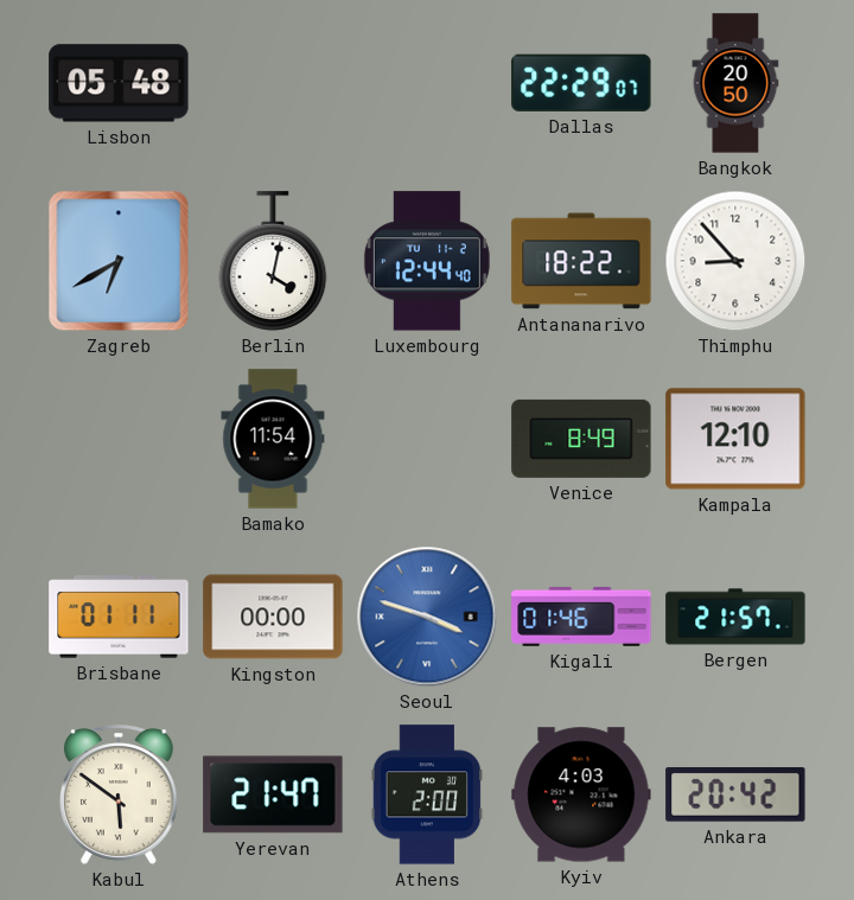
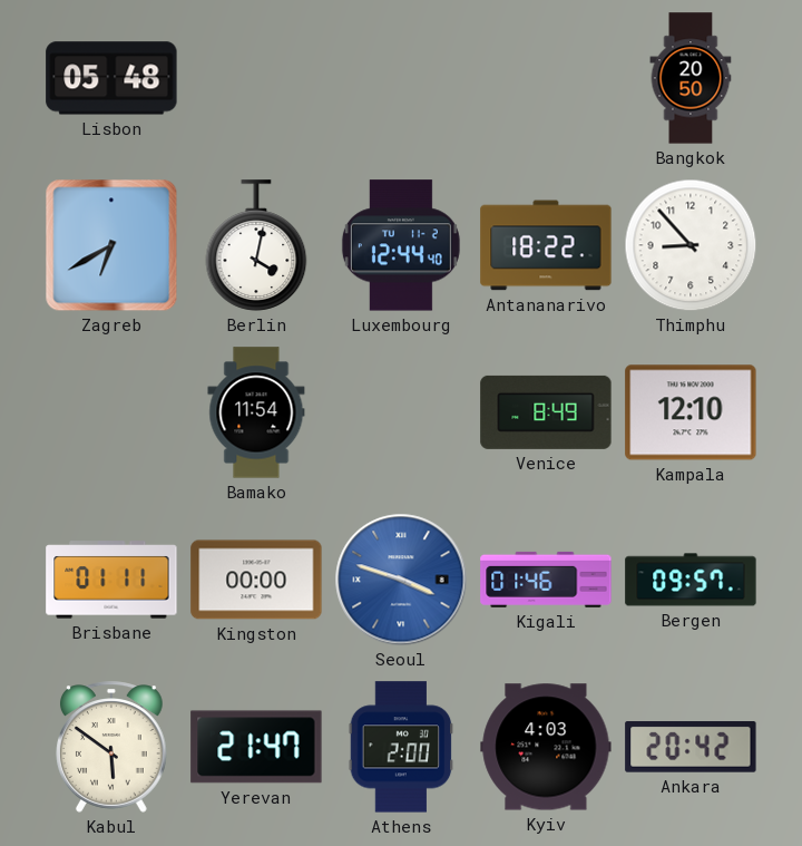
Dallas: 22:29 -> none
Bergen: 21:57 -> 09:57
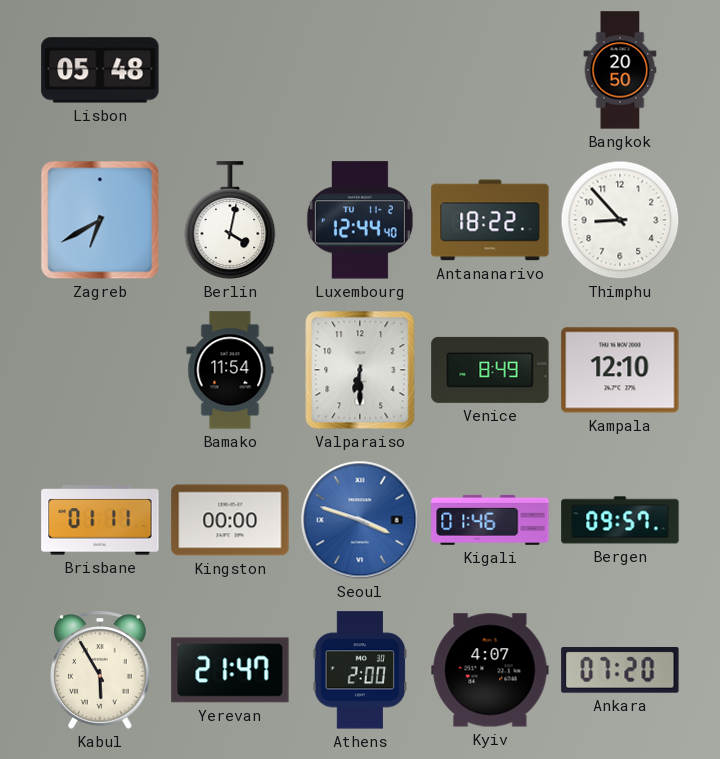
Valparaiso: none -> 6:30
Kabul: 5:51 -> 5:55
Kyiv: 4:03 -> 4:07
Ankara: 20:42 -> 07:20
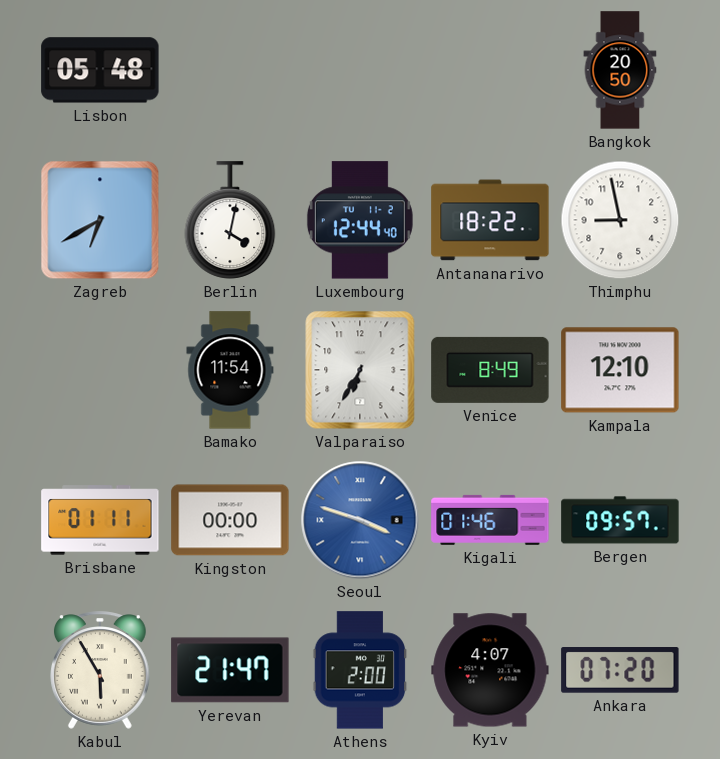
Thimphu: 8:53 -> 8:58
Valparaiso: 6:30 -> 6:35
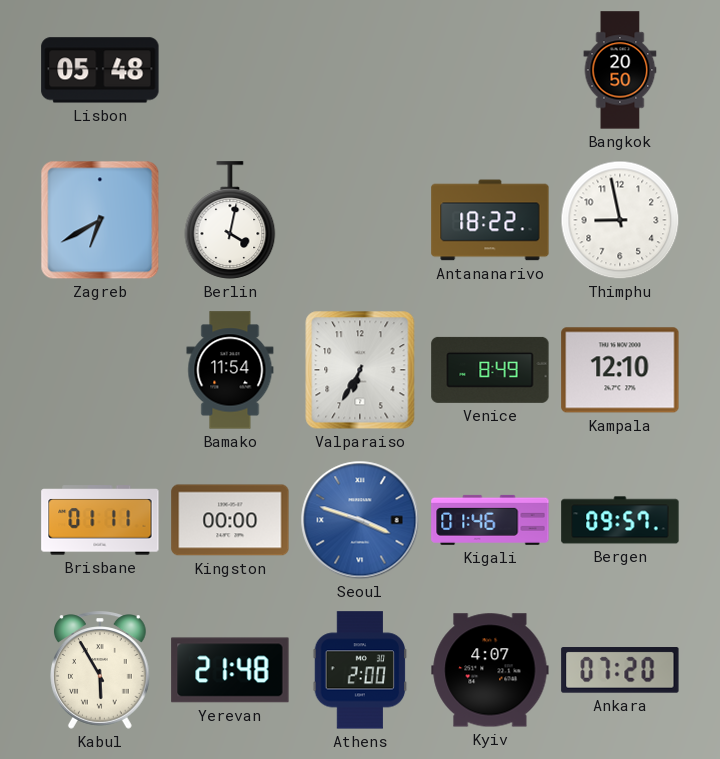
Luxembourg: 12:44 -> none
Yerevan: 21:47 -> 21:48
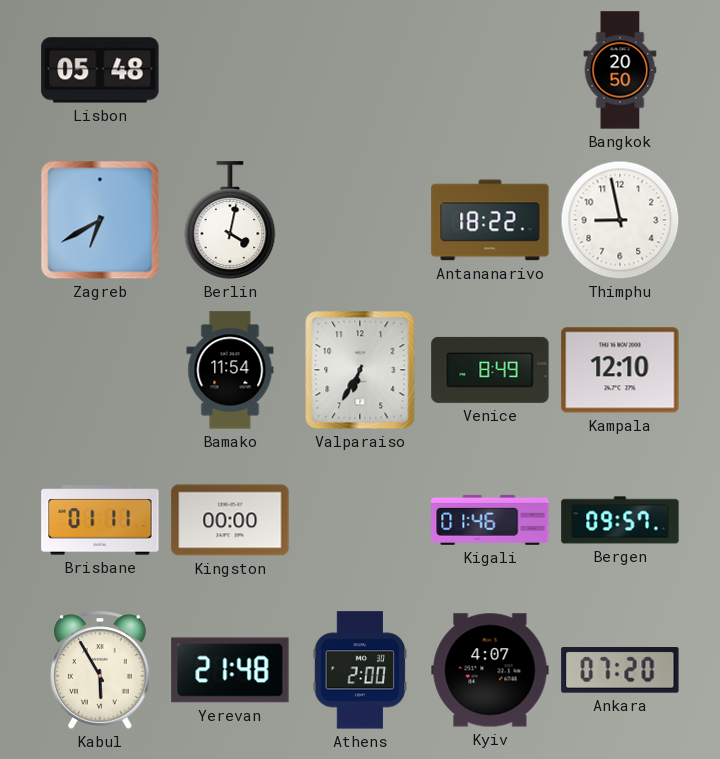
Seoul: 3:48 -> none
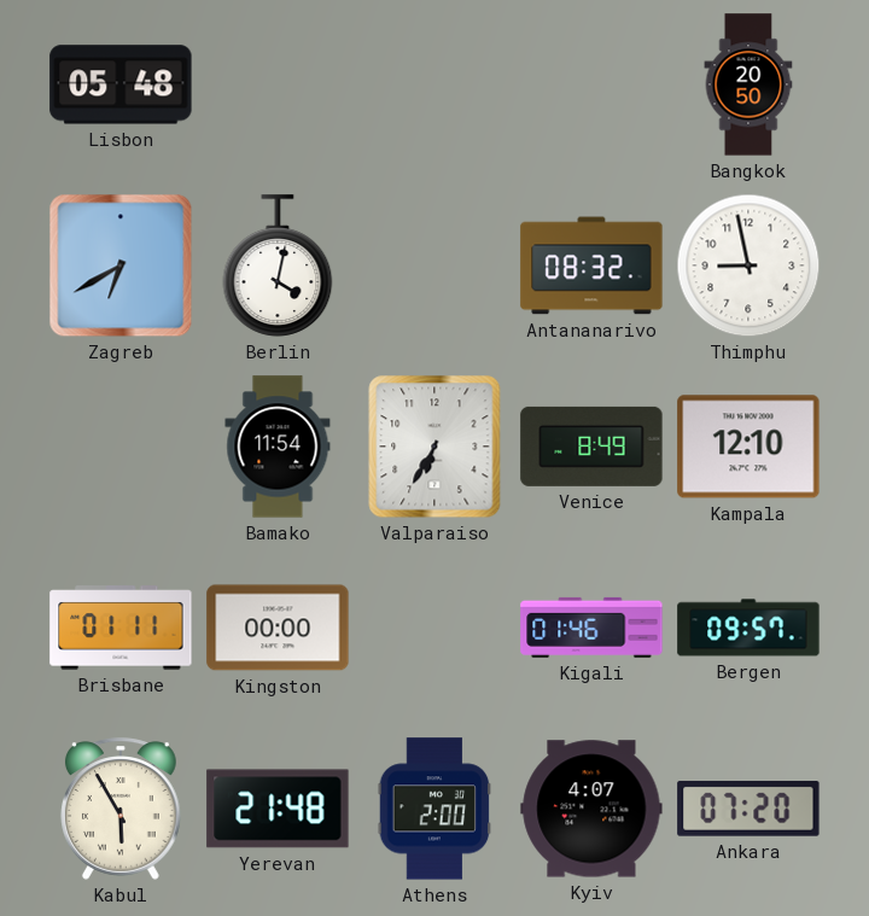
Antananarivo: 18:22 -> 08:32
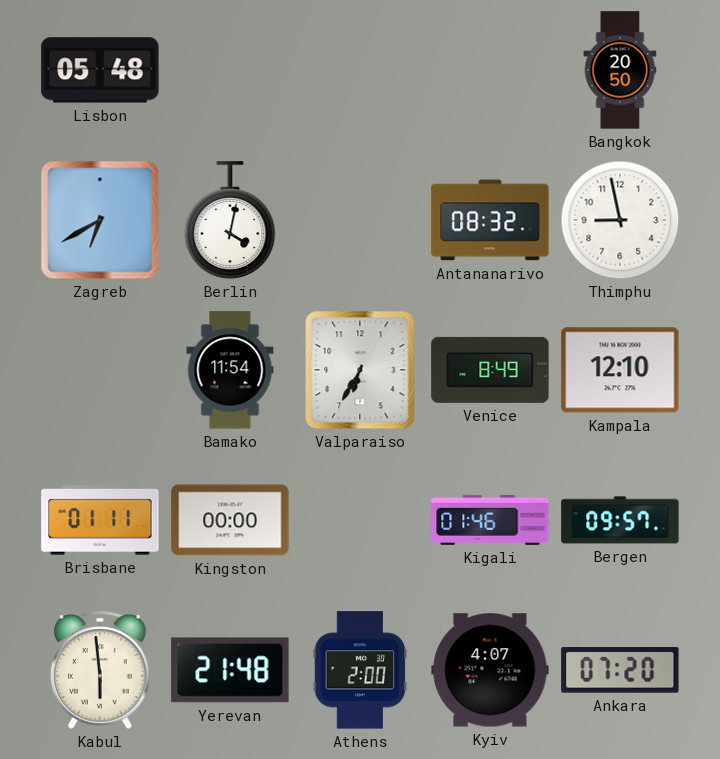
Kabul: 5:55 -> 5:59
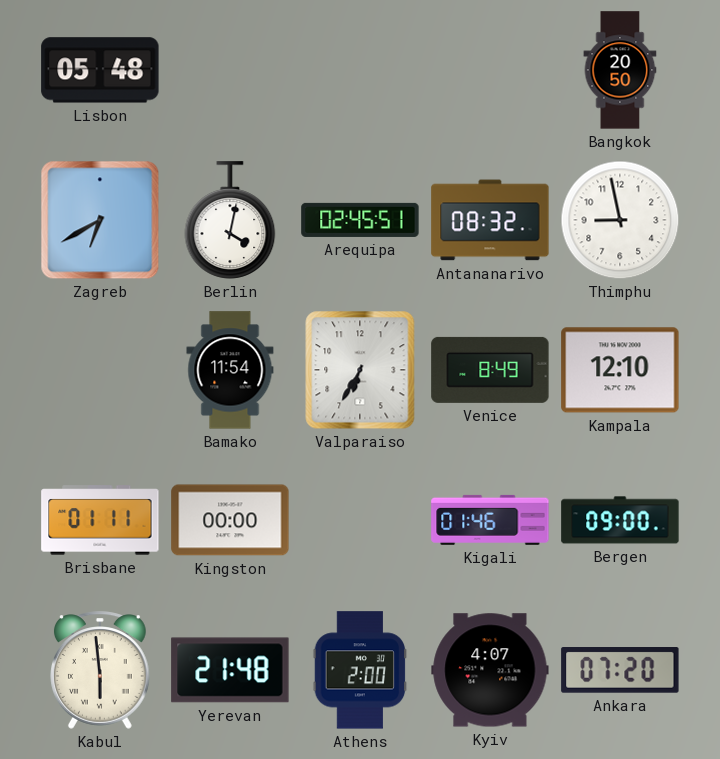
Arequipa: none -> 02:45
Bergen: 09:57 -> 09:00
